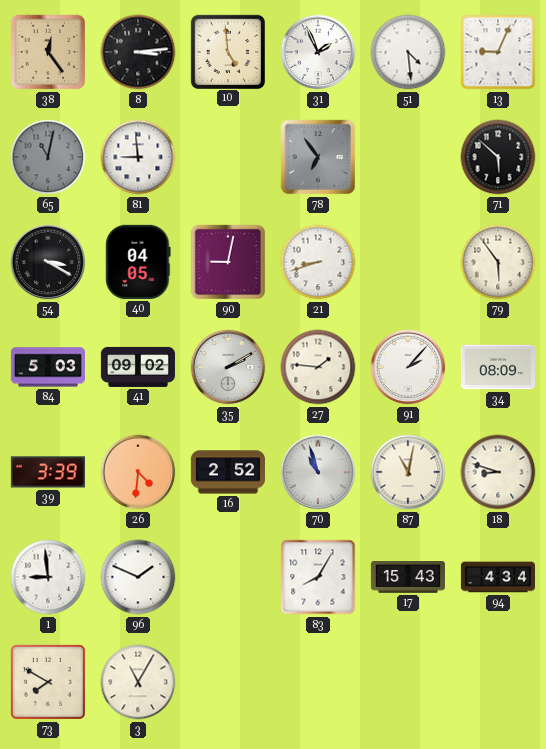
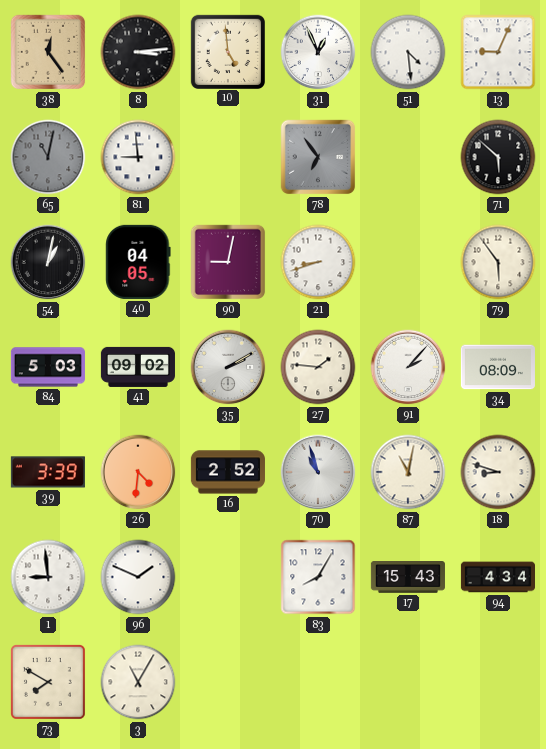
31: 1:56 -> 12:56
54: 3:20 -> 1:02
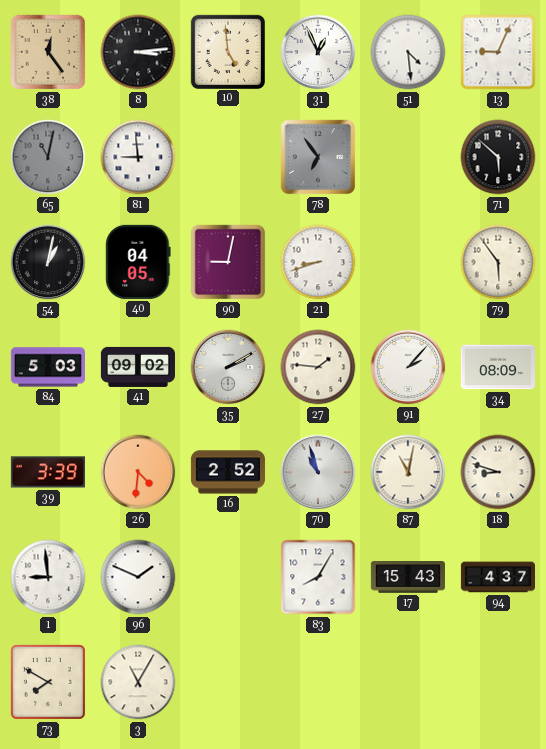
94: 4:34 -> 4:37
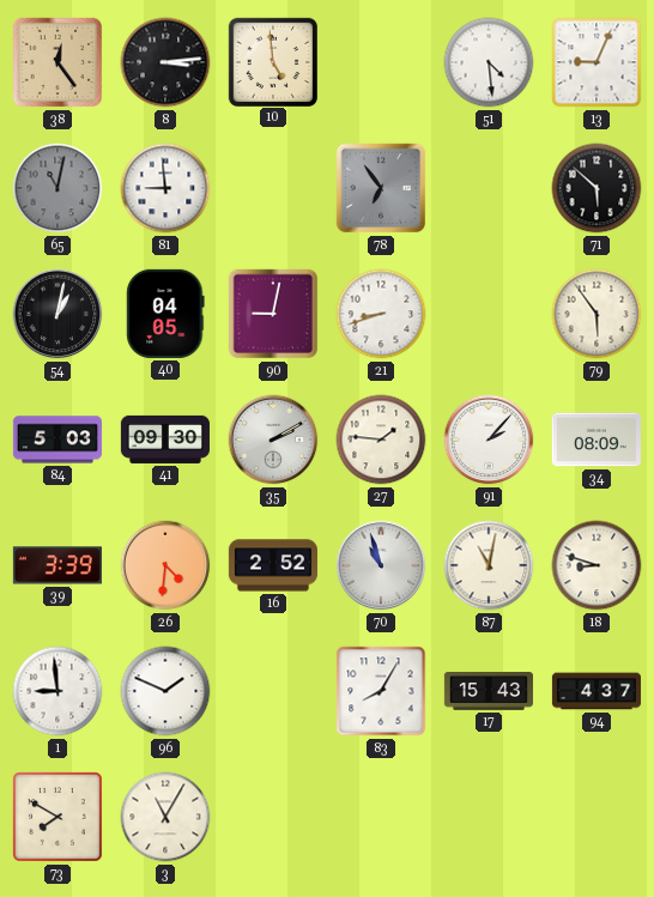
31: 12:56 -> none
41: 09:02 -> 09:30
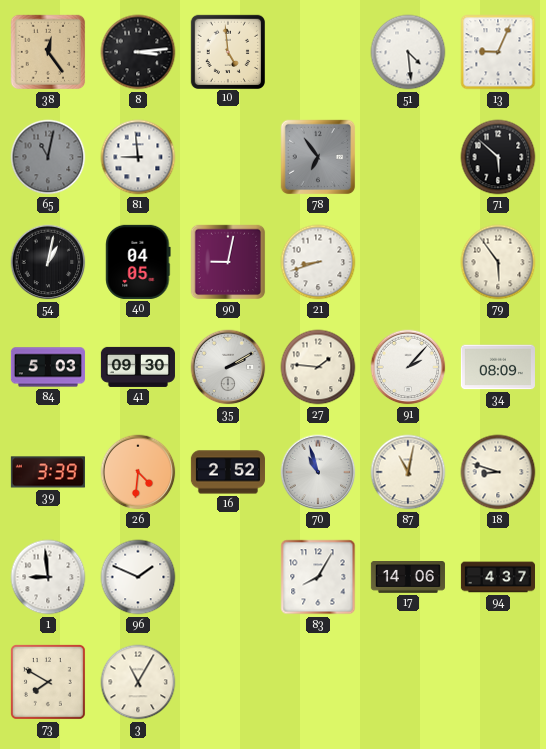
17: 15:43 -> 14:06
